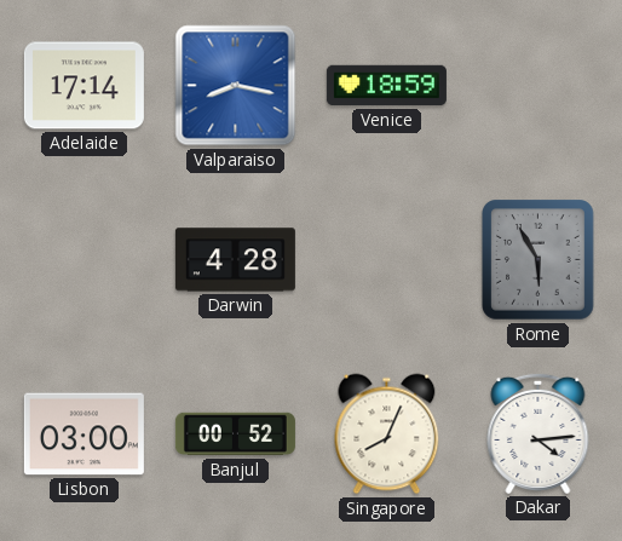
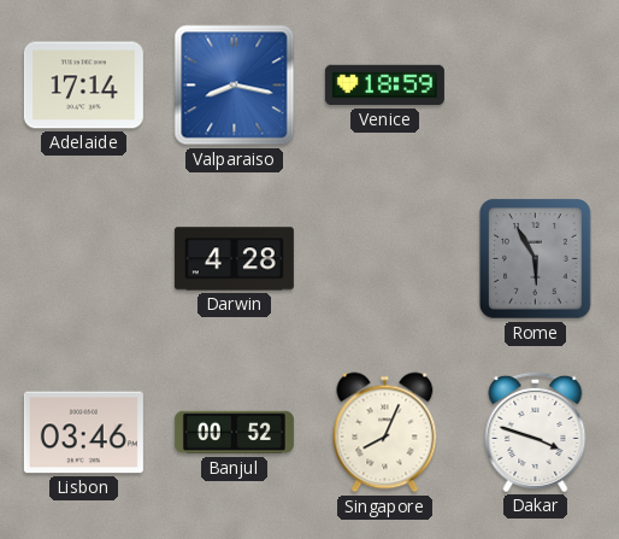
Lisbon: 03:00 -> 03:46
Dakar: 4:14 -> 3:48
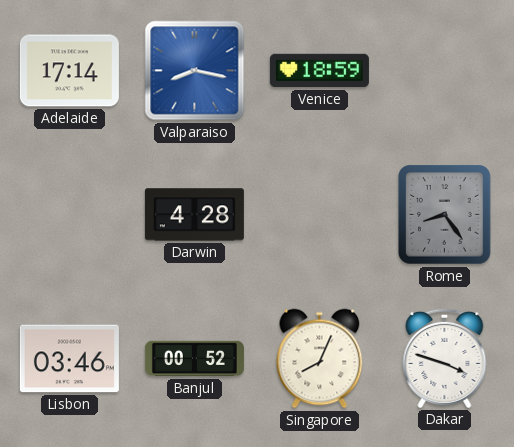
Rome: 5:55 -> 8:24
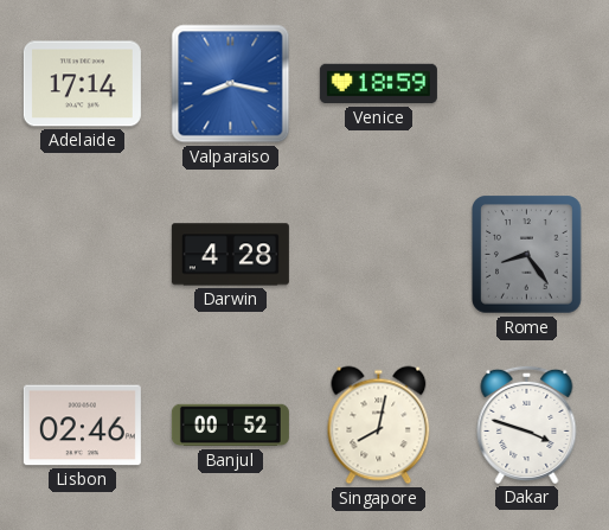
Lisbon: 03:46 -> 02:46
Singapore: 8:04 -> 8:02
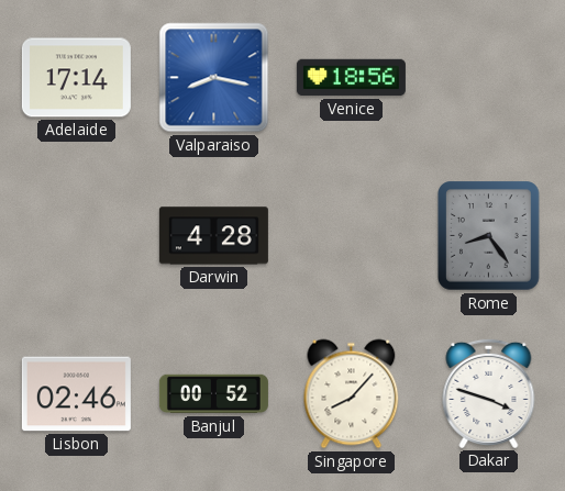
Venice: 18:59 -> 18:56
Singapore: 8:02 -> 8:07
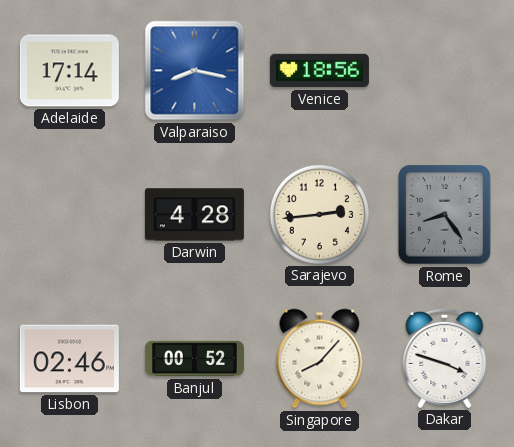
Sarajevo: none -> 2:44
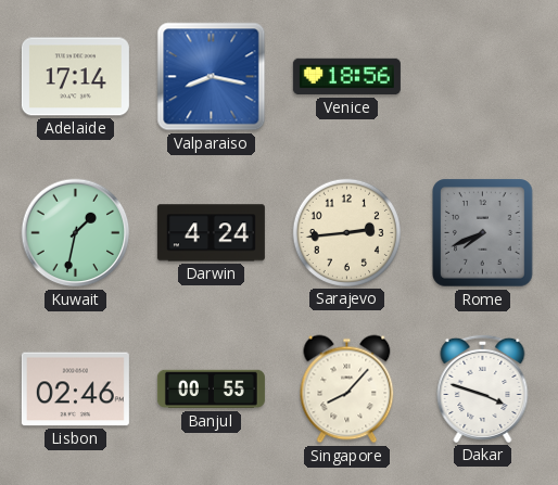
Kuwait: none -> 1:32
Darwin: 4:28 -> 4:24
Rome: 8:24 -> 7:41
Banjul: 00:52 -> 00:55
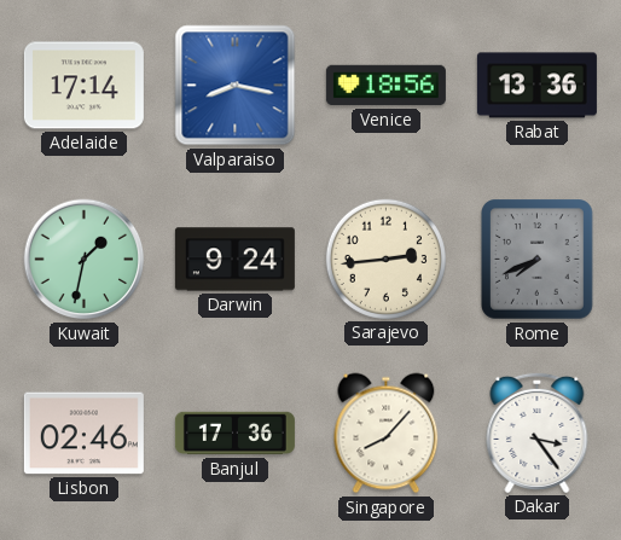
Rabat: none -> 13:36
Darwin: 4:24 -> 9:24
Banjul: 00:55 -> 17:36
Dakar: 3:48 -> 3:24
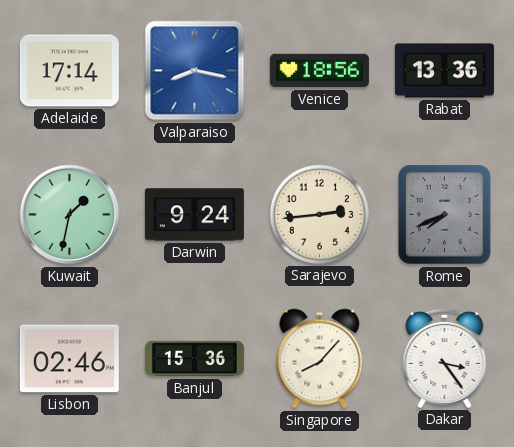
Banjul: 17:36 -> 15:36
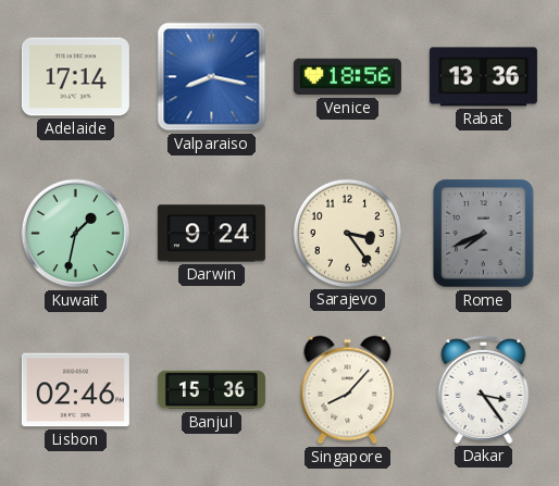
Sarajevo: 2:44 -> 3:24
